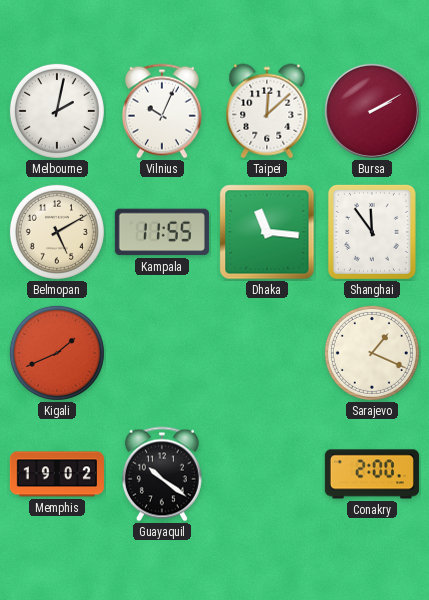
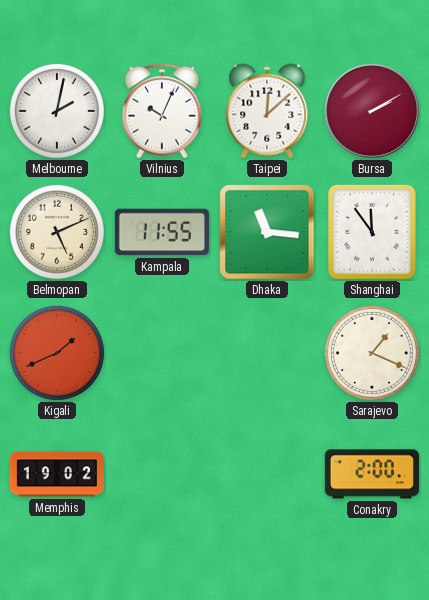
Belmopan: 5:10 -> 5:11
Guayaquil: 10:21 -> none
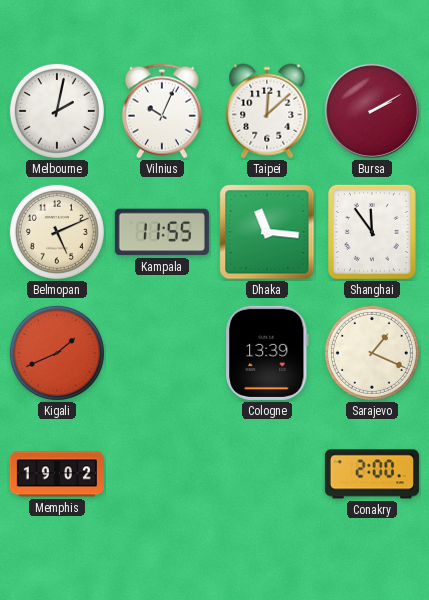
Cologne: none -> 13:39
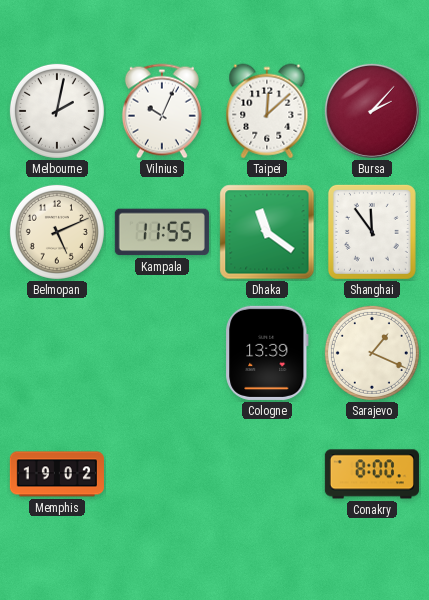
Bursa: 2:10 -> 2:07
Dhaka: 11:16 -> 11:21
Kigali: 1:41 -> none
Conakry: 2:00 -> 8:00
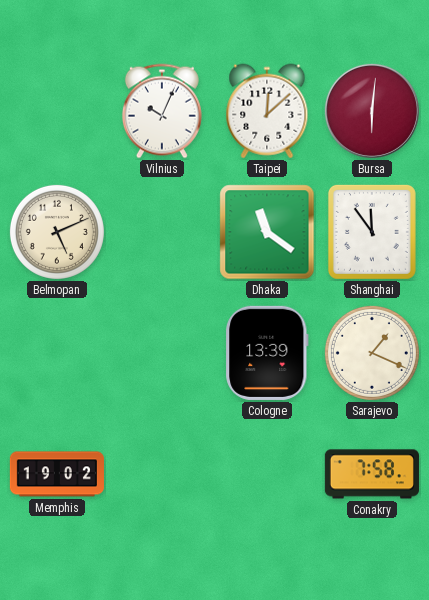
Melbourne: 2:02 -> none
Bursa: 2:07 -> 6:01
Kampala: 11:55 -> none
Conakry: 8:00 -> 7:58
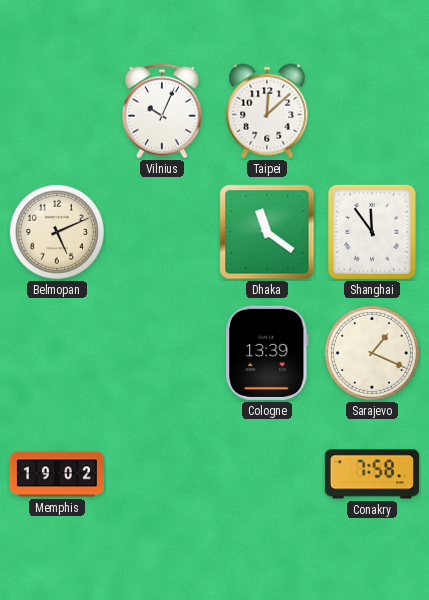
Bursa: 6:01 -> none
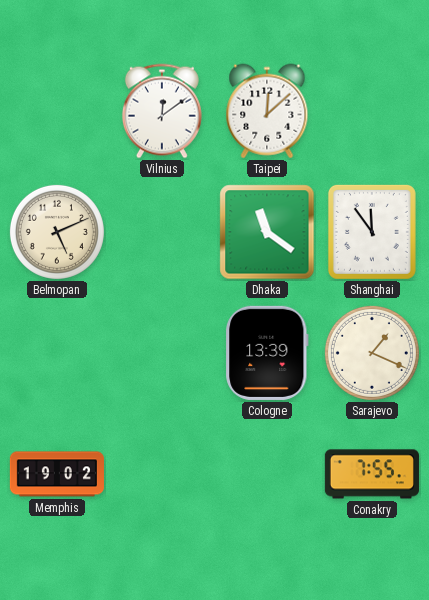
Vilnius: 10:04 -> 12:09
Conakry: 7:58 -> 7:55
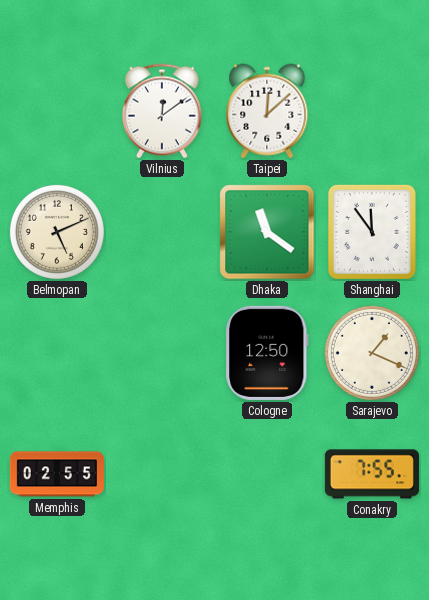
Cologne: 13:39 -> 12:50
Memphis: 19:02 -> 02:55
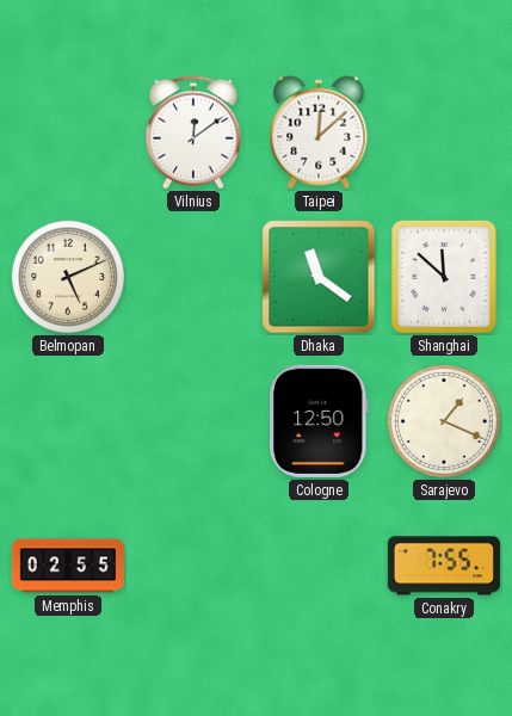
Shanghai: 11:54 -> 11:52
